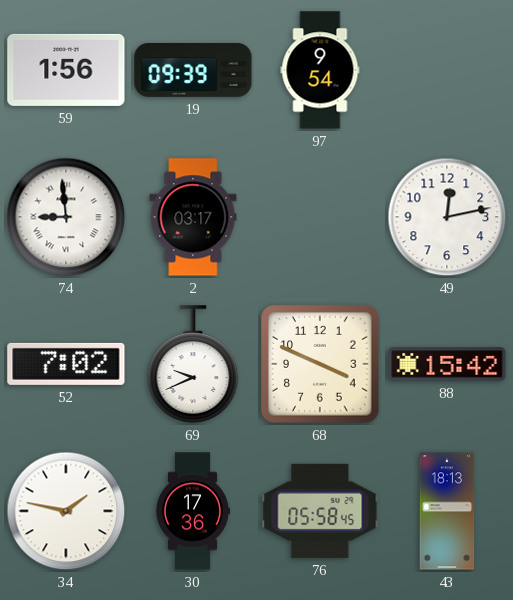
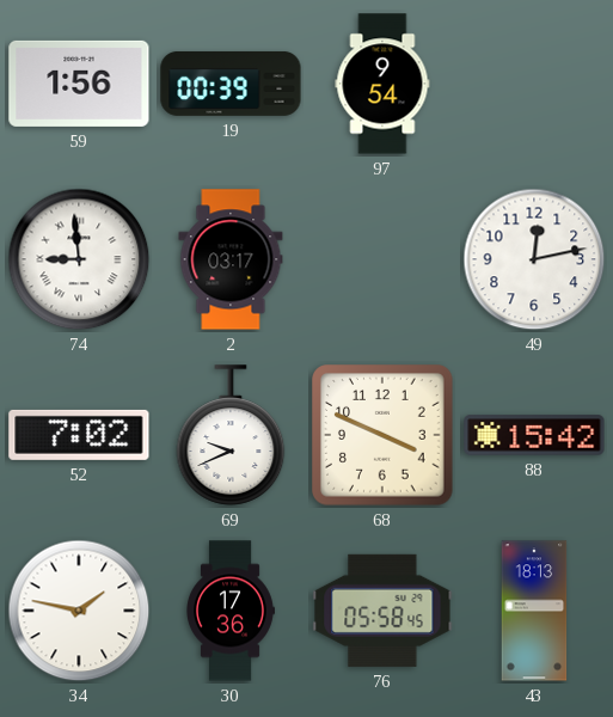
19: 09:39 -> 00:39
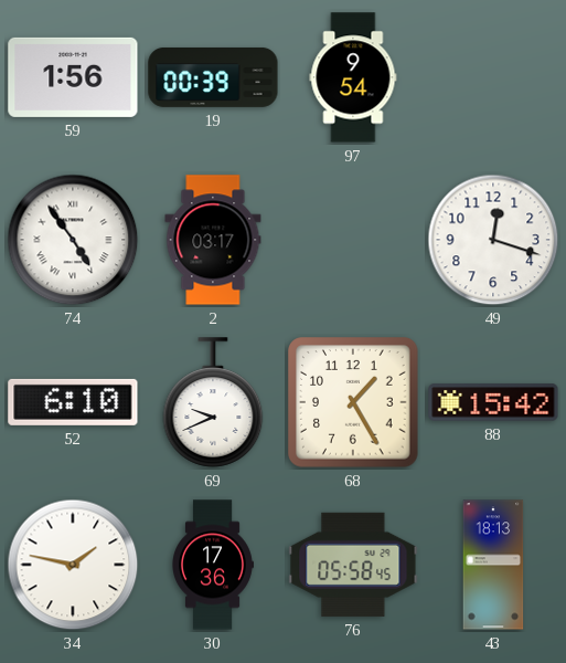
74: 8:59 -> 4:54
49: 12:13 -> 12:18
52: 7:02 -> 6:10
68: 3:49 -> 1:25
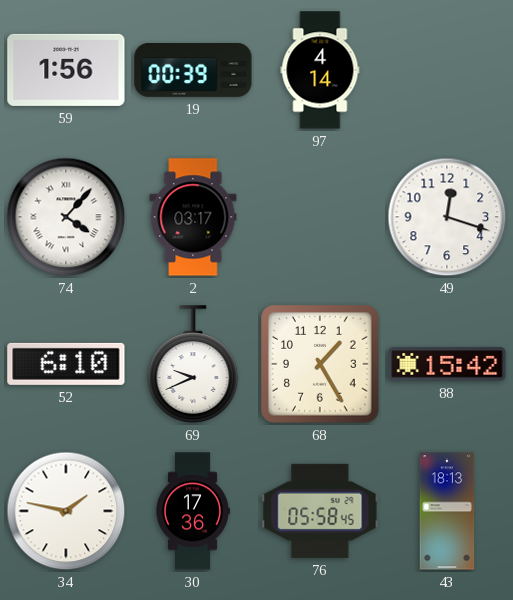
97: 9:54 -> 4:14
74: 4:54 -> 4:07
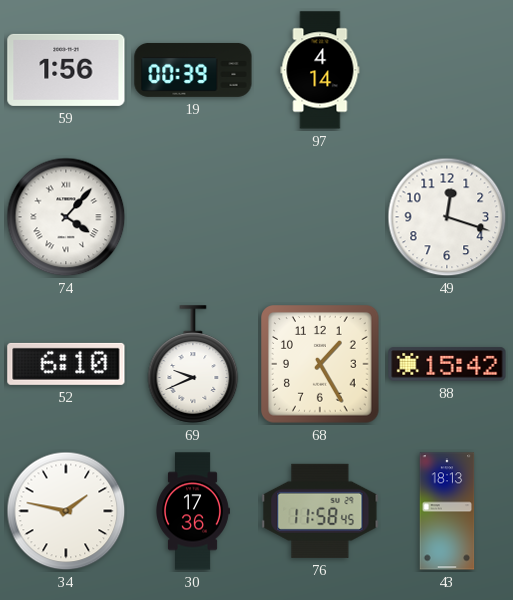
2: 03:17 -> none
76: 05:58 -> 11:58
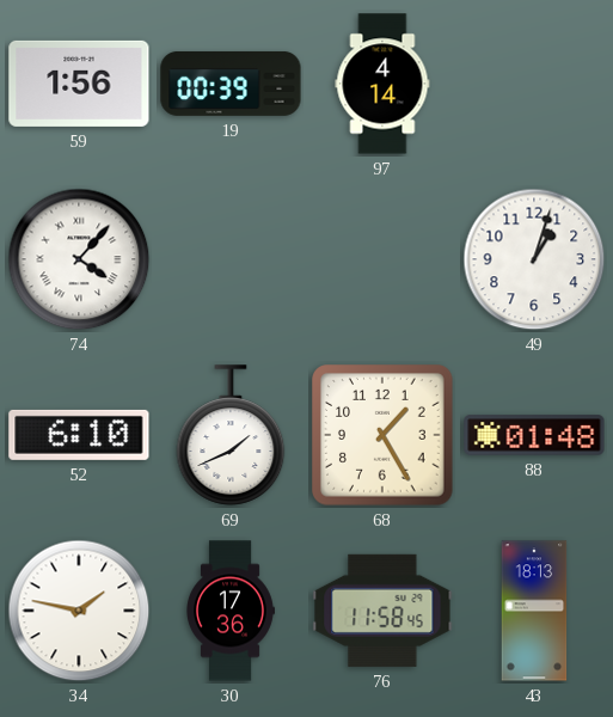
49: 12:18 -> 1:03
69: 9:41 -> 1:41
88: 15:42 -> 01:48
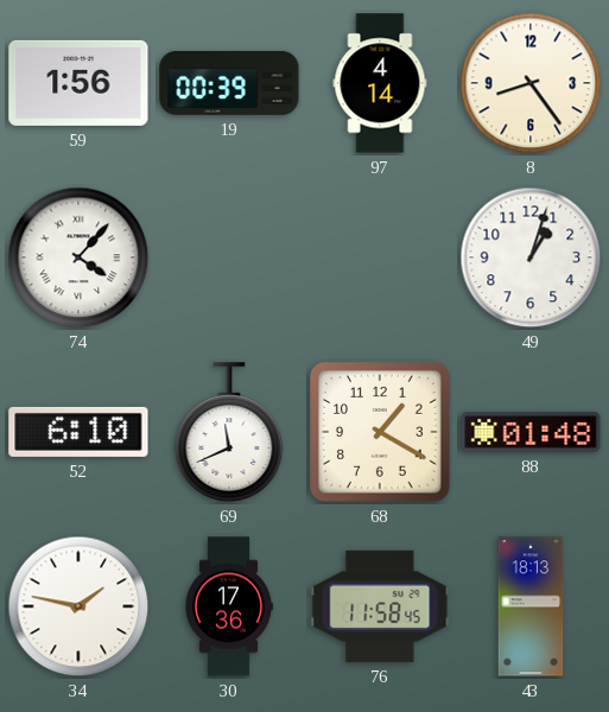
8: none -> 8:24
69: 1:41 -> 11:41
68: 1:25 -> 1:20
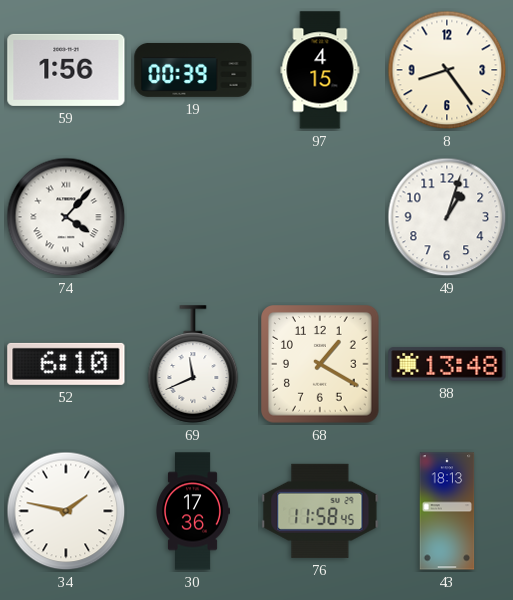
97: 4:14 -> 4:15
88: 01:48 -> 13:48
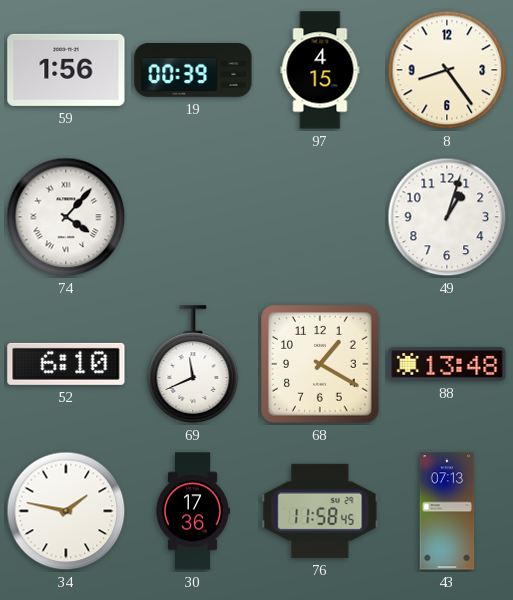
43: 18:13 -> 07:13
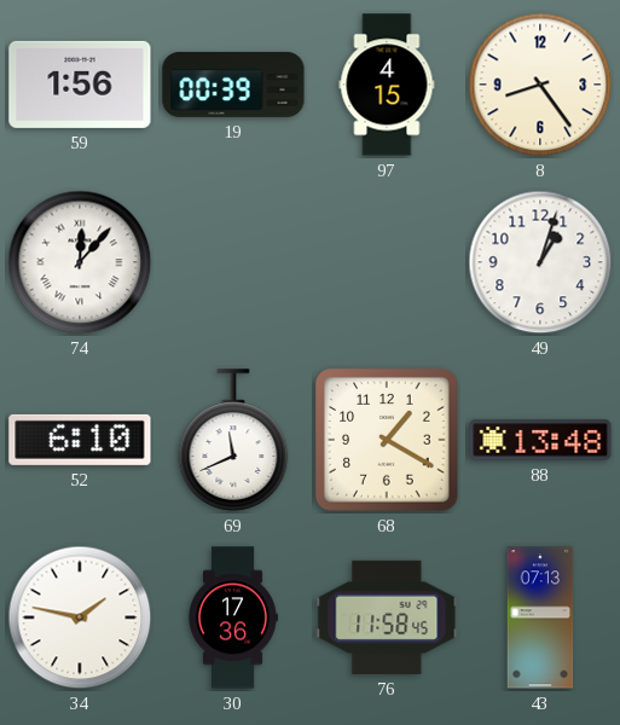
74: 4:07 -> 12:07
